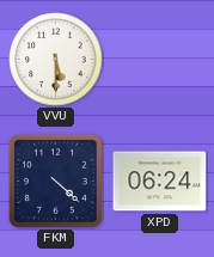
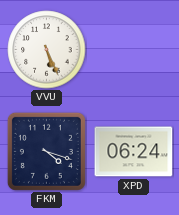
VVU: 5:30 -> 5:26
FKM: 4:22 -> 4:18
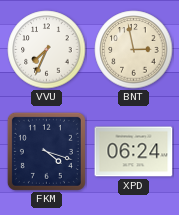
VVU: 5:26 -> 7:34
BNT: none -> 2:58
